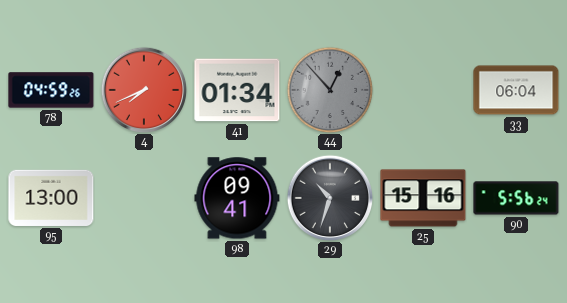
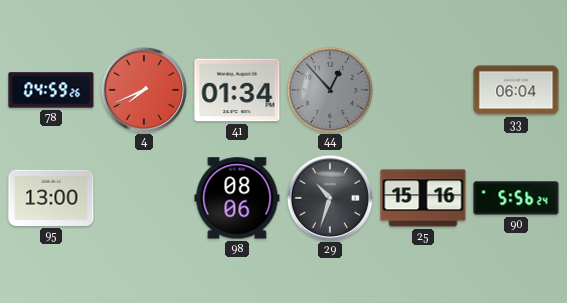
98: 09:41 -> 08:06
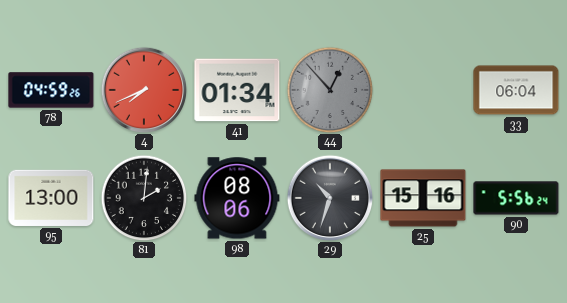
81: none -> 2:01
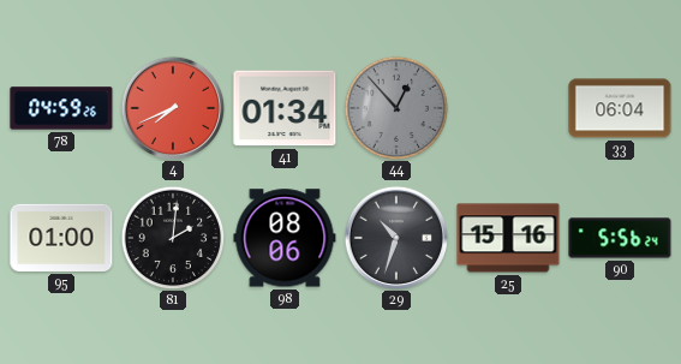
95: 13:00 -> 01:00
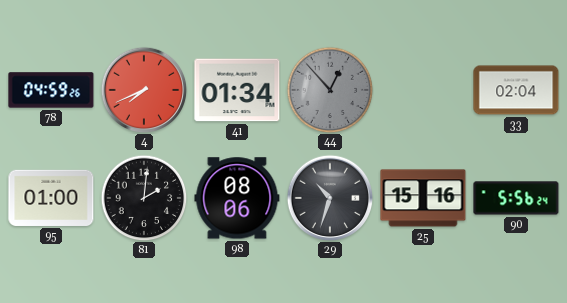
33: 06:04 -> 02:04
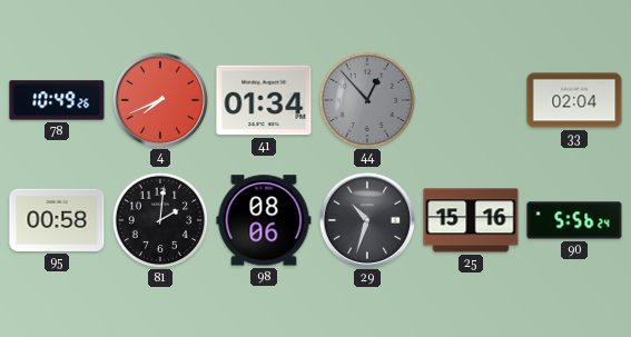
78: 04:59 -> 10:49
95: 01:00 -> 00:58
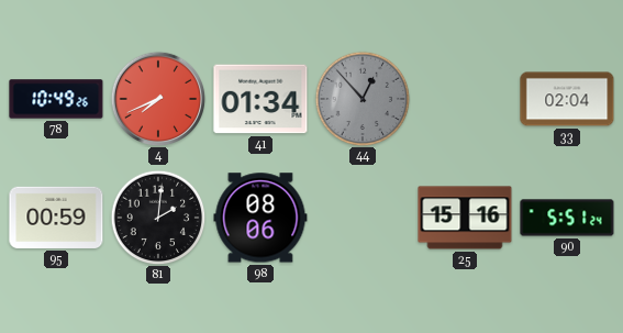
95: 00:58 -> 00:59
29: 10:33 -> none
90: 5:56 -> 5:51
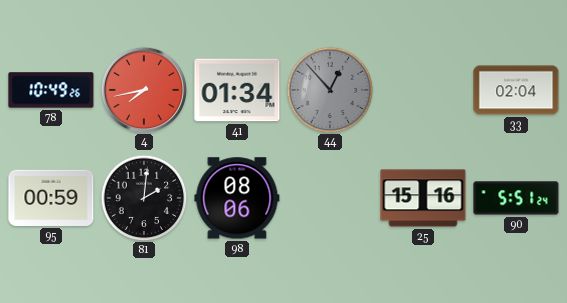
4: 7:41 -> 7:43
